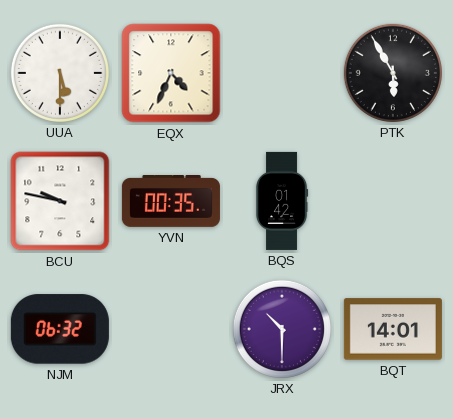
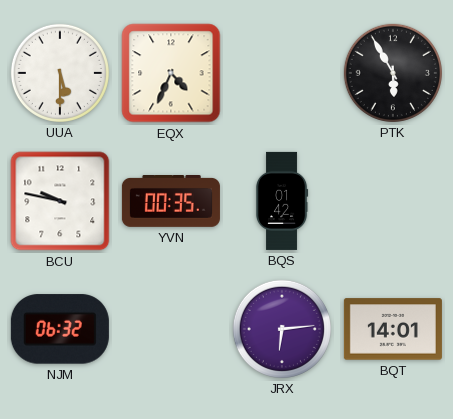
JRX: 10:30 -> 6:14
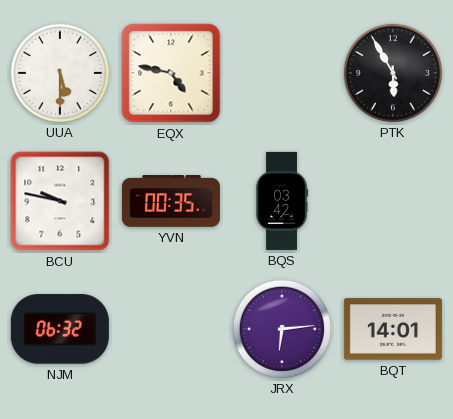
EQX: 4:34 -> 4:47
BQS: 01:42 -> 03:42
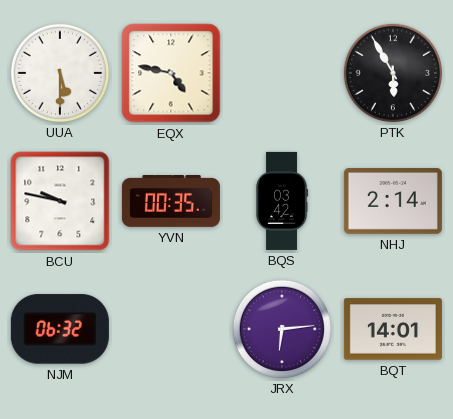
NHJ: none -> 2:14
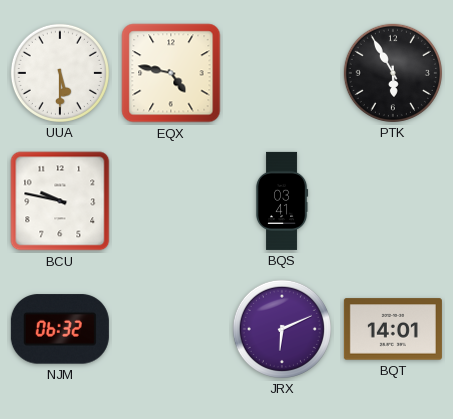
YVN: 00:35 -> none
BQS: 03:42 -> 03:41
NHJ: 2:14 -> none
JRX: 6:14 -> 6:11
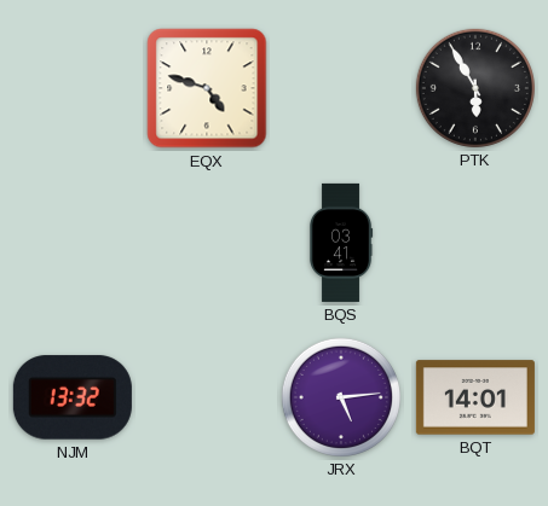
UUA: 5:30 -> none
EQX: 4:47 -> 4:48
BCU: 9:47 -> none
NJM: 06:32 -> 13:32
JRX: 6:11 -> 5:14
